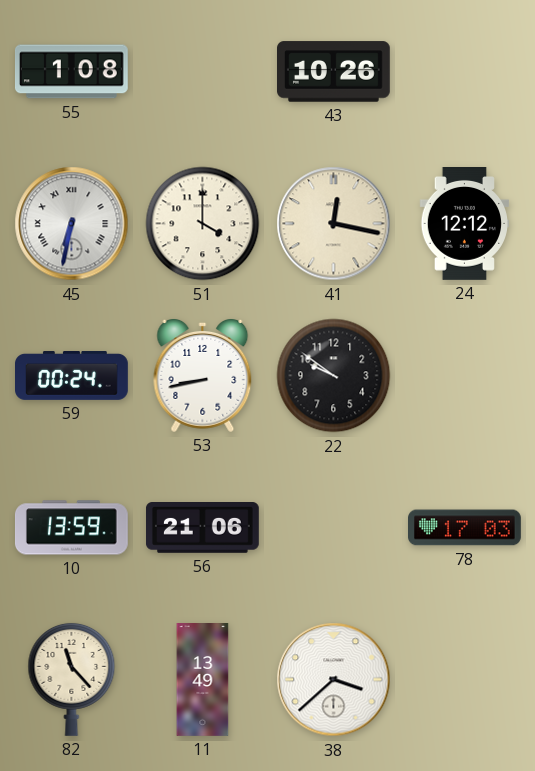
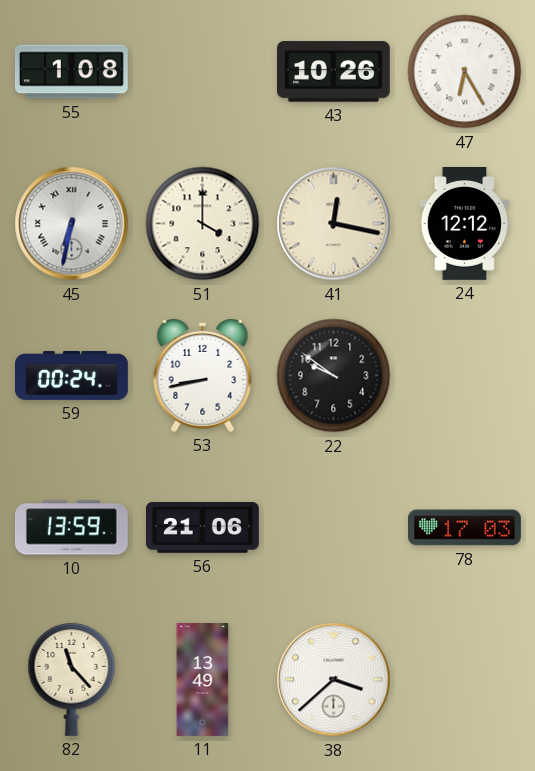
47: none -> 6:25
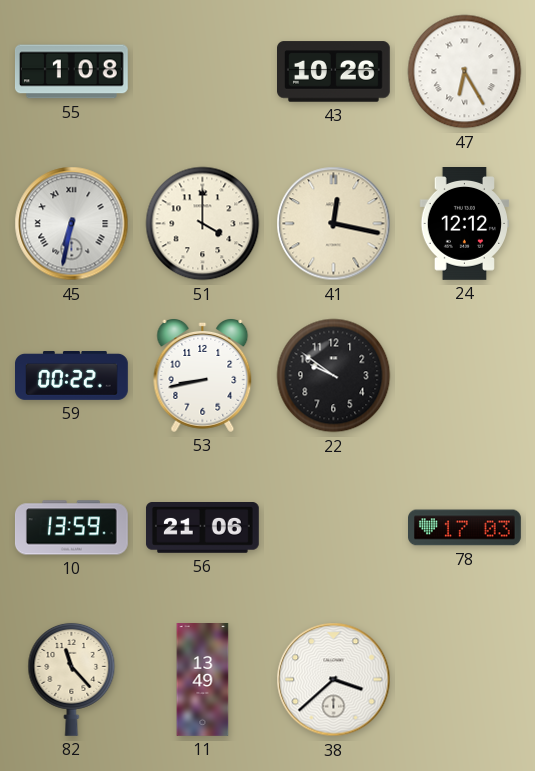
59: 00:24 -> 00:22
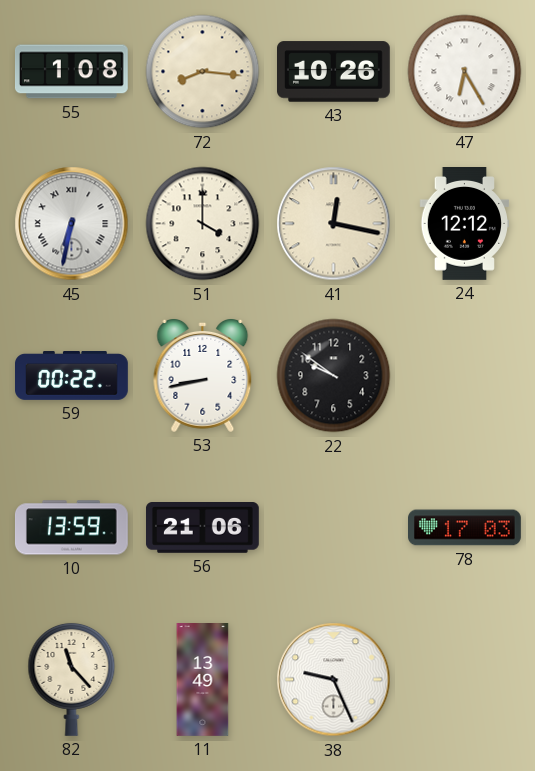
72: none -> 8:16
38: 3:38 -> 9:26
